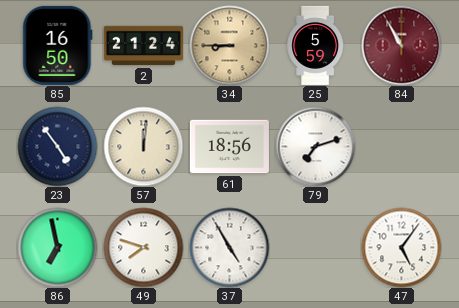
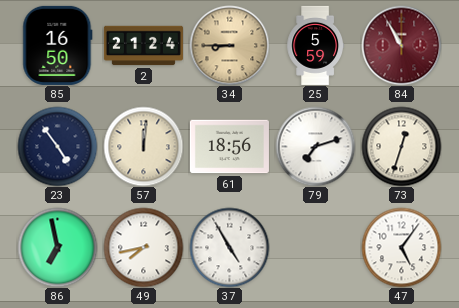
73: none -> 12:33
49: 7:48 -> 7:43
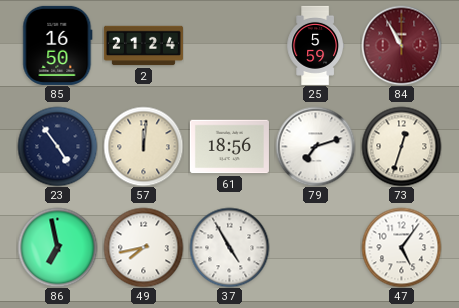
34: 8:45 -> none
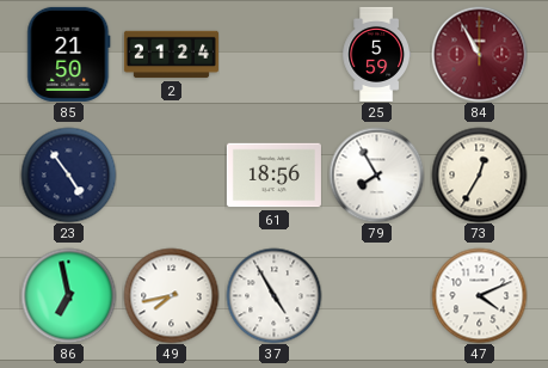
85: 16:50 -> 21:50
57: 12:01 -> none
79: 7:12 -> 7:55
73: 12:33 -> 12:35
47: 5:06 -> 4:11
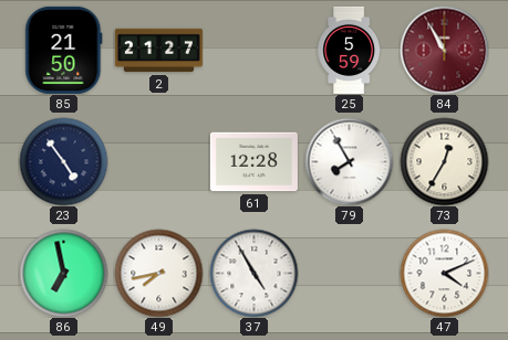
2: 21:24 -> 21:27
61: 18:56 -> 12:28
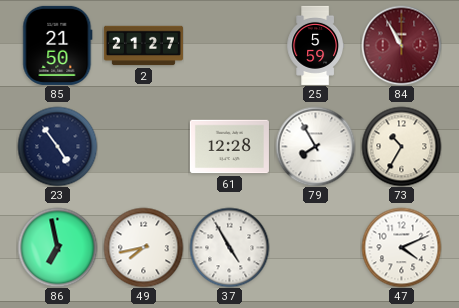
73: 12:35 -> 10:35
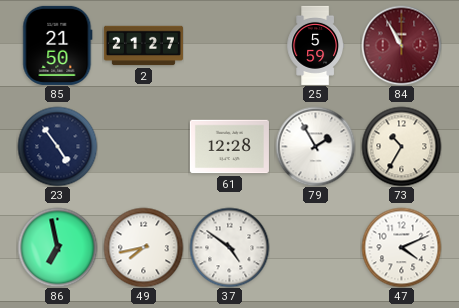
79: 7:55 -> 1:55
37: 4:55 -> 4:51
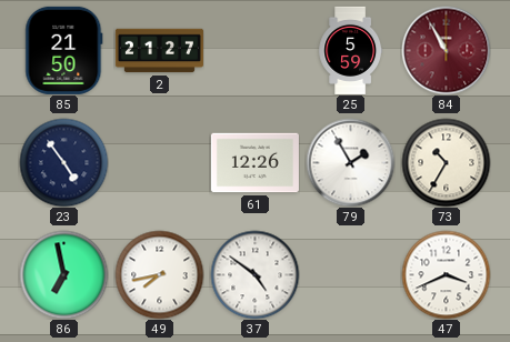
61: 12:28 -> 12:26
47: 4:11 -> 3:41
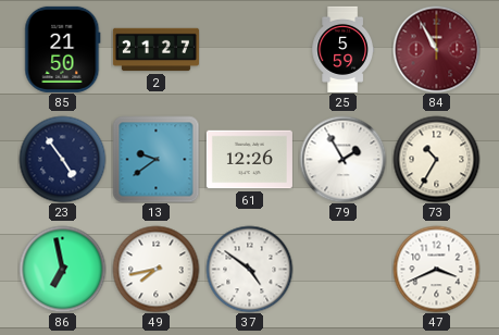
13: none -> 9:39
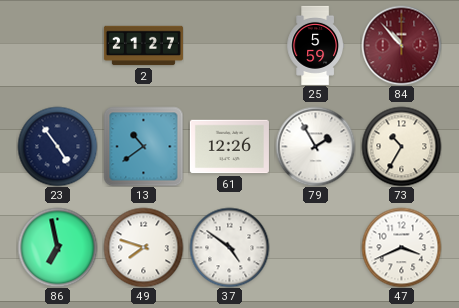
85: 21:50 -> none
84: 10:55 -> 10:53
13: 9:39 -> 10:39
49: 7:43 -> 7:48
